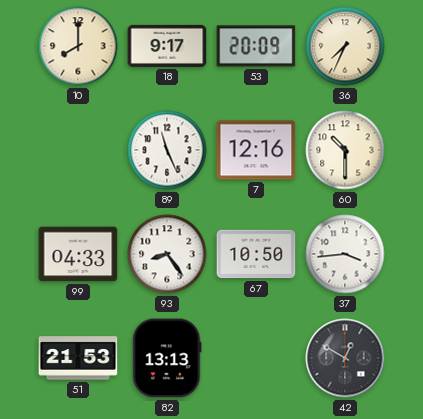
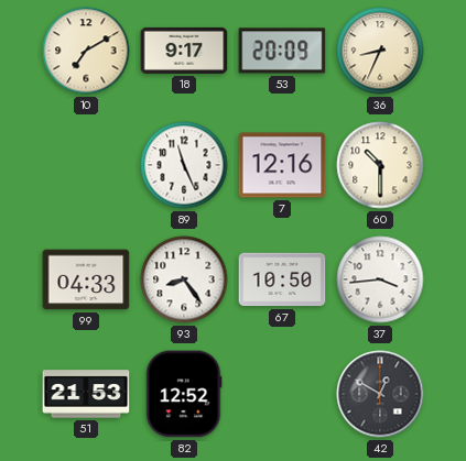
10: 8:00 -> 7:10
36: 7:34 -> 8:34
82: 13:13 -> 12:52
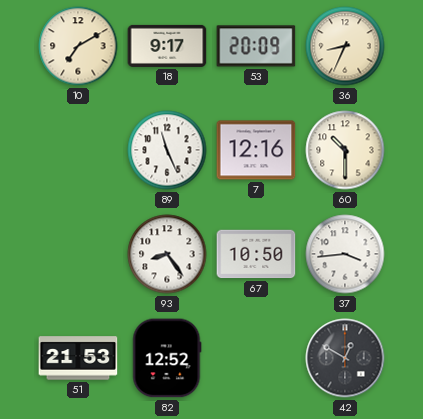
99: 04:33 -> none
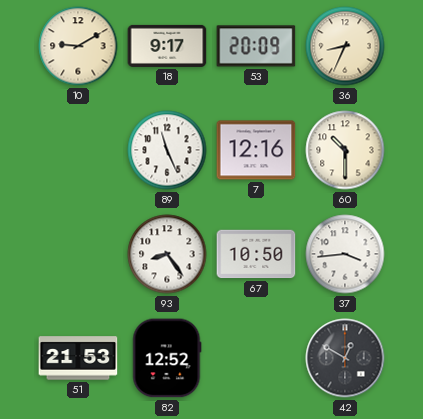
10: 7:10 -> 9:10
